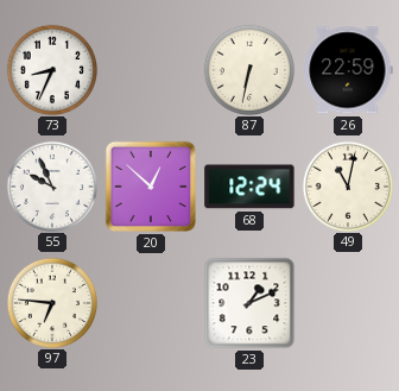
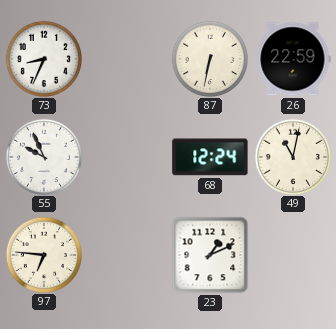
20: 12:52 -> none
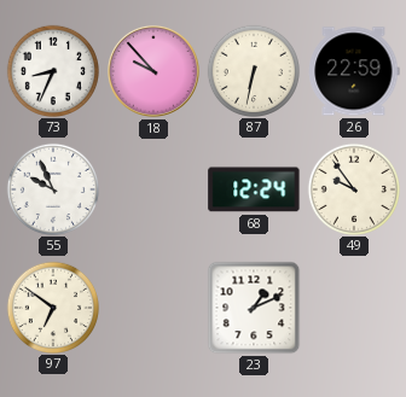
18: none -> 9:53
49: 11:02 -> 9:54
97: 6:46 -> 6:51
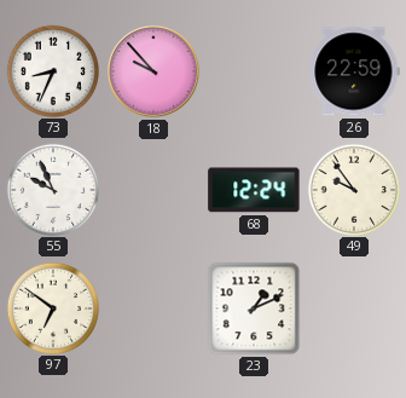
87: 6:32 -> none
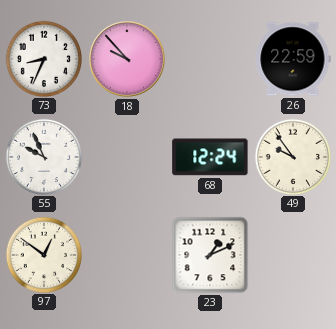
97: 6:51 -> 12:51
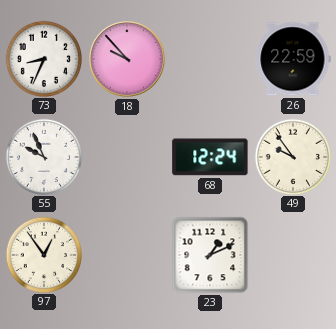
97: 12:51 -> 12:54
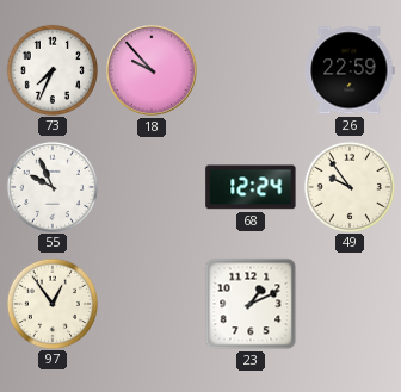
73: 8:34 -> 7:34
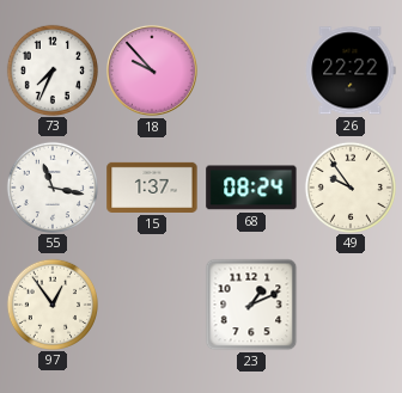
26: 22:59 -> 22:22
55: 9:56 -> 11:17
15: none -> 1:37
68: 12:24 -> 08:24
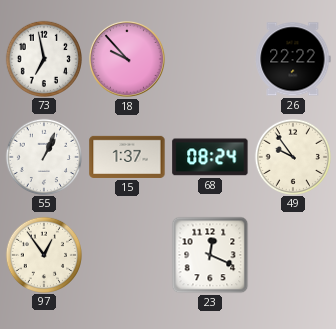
73: 7:34 -> 6:58
55: 11:17 -> 1:04
23: 1:11 -> 12:19
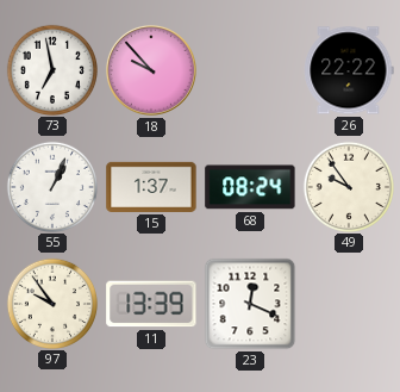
97: 12:54 -> 9:54
11: none -> 13:39
